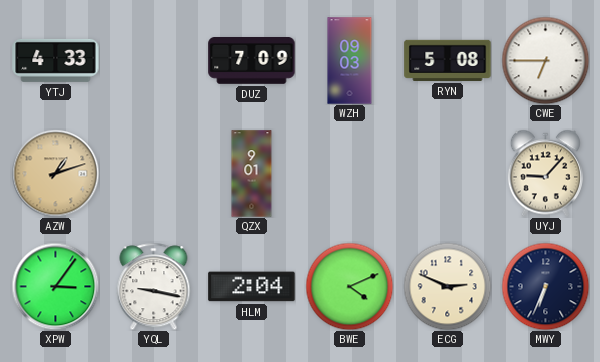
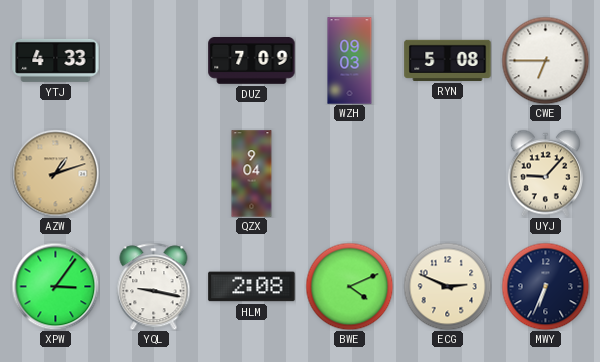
QZX: 9:01 -> 9:04
HLM: 2:04 -> 2:08
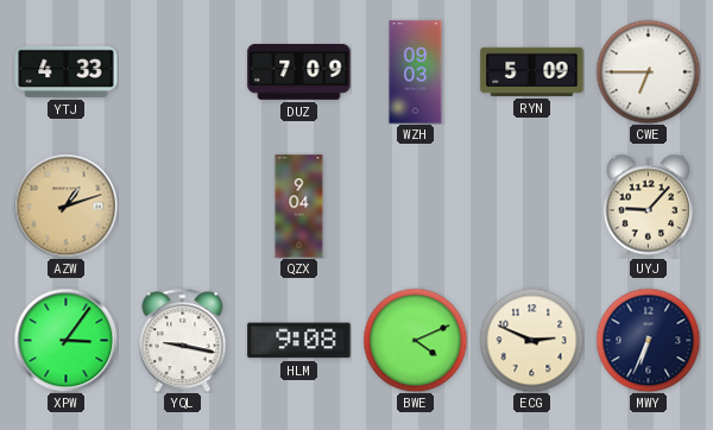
RYN: 5:08 -> 5:09
HLM: 2:08 -> 9:08
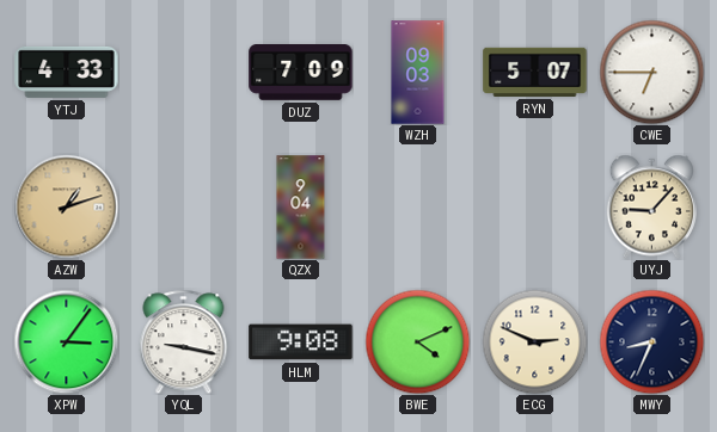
RYN: 5:09 -> 5:07
MWY: 6:34 -> 8:34
